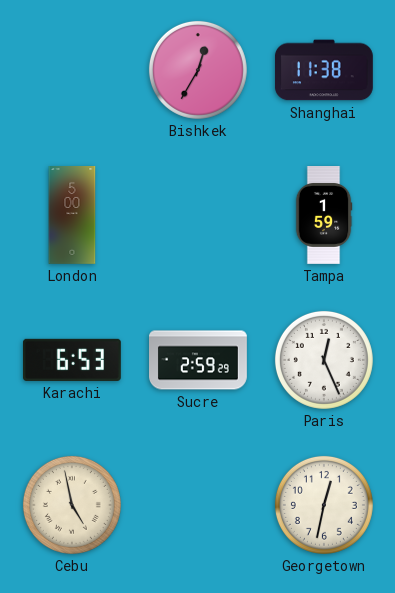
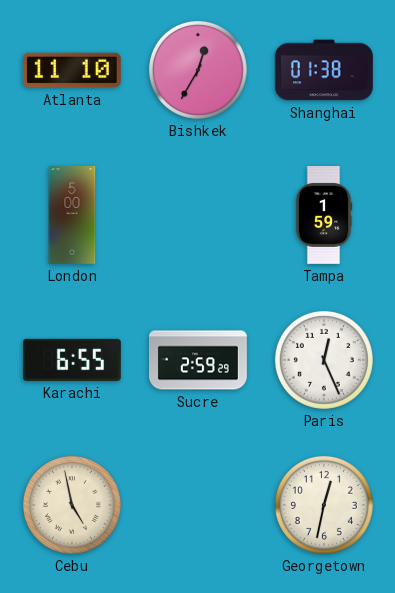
Atlanta: none -> 11:10
Shanghai: 11:38 -> 01:38
Karachi: 6:53 -> 6:55
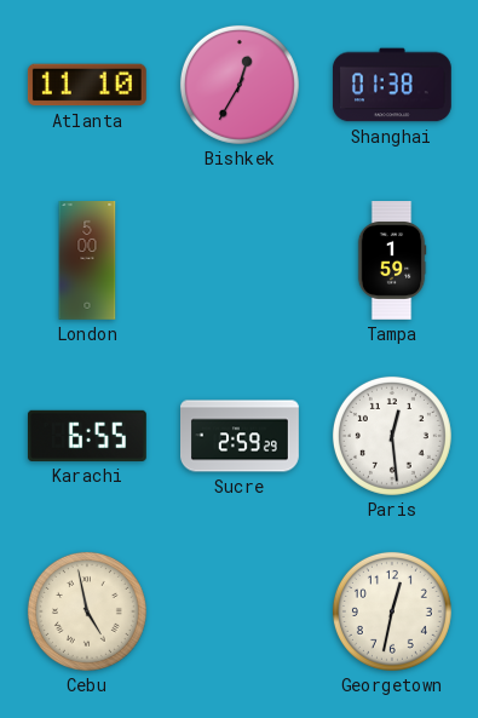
Paris: 12:26 -> 12:29
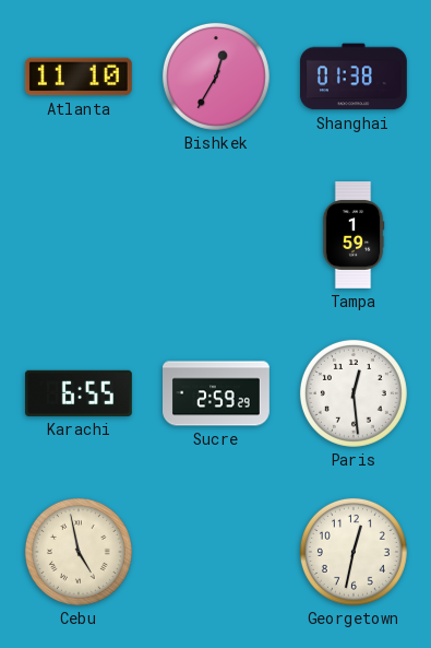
London: 5:00 -> none
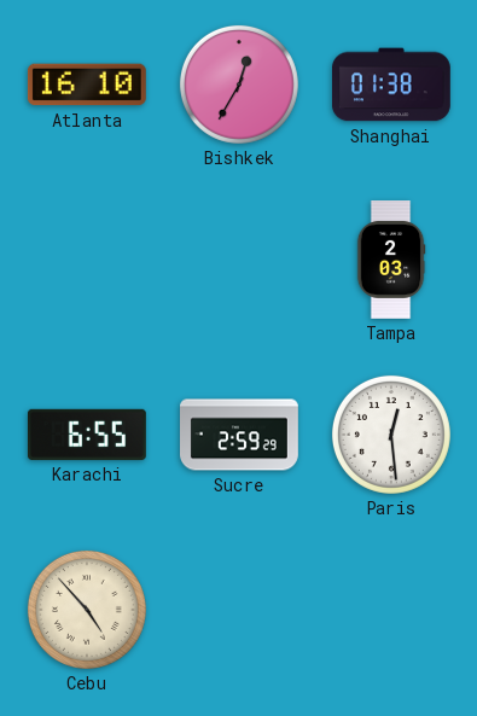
Atlanta: 11:10 -> 16:10
Tampa: 1:59 -> 2:03
Cebu: 4:58 -> 4:53
Georgetown: 12:32 -> none
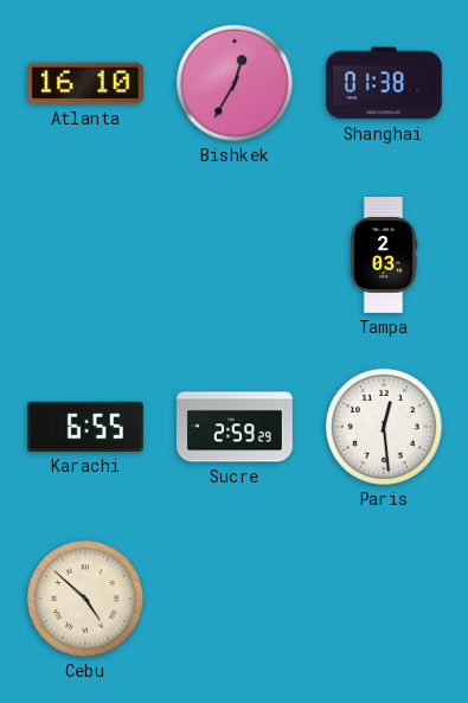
Cebu: 4:53 -> 4:52
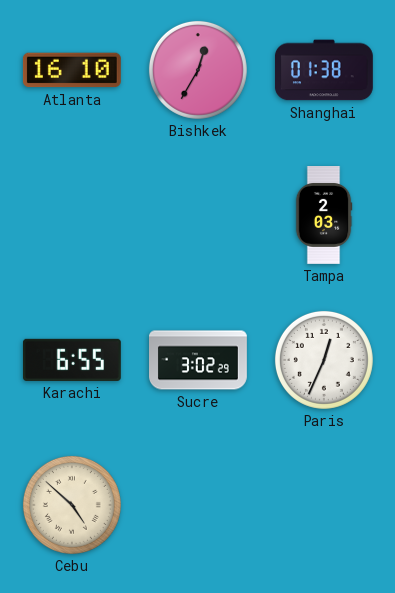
Sucre: 2:59 -> 3:02
Paris: 12:29 -> 12:34
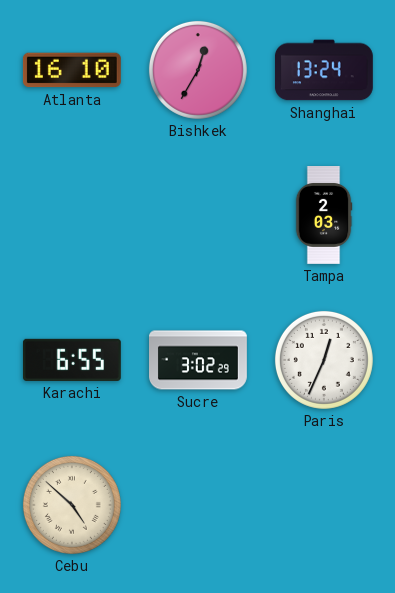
Shanghai: 01:38 -> 13:24
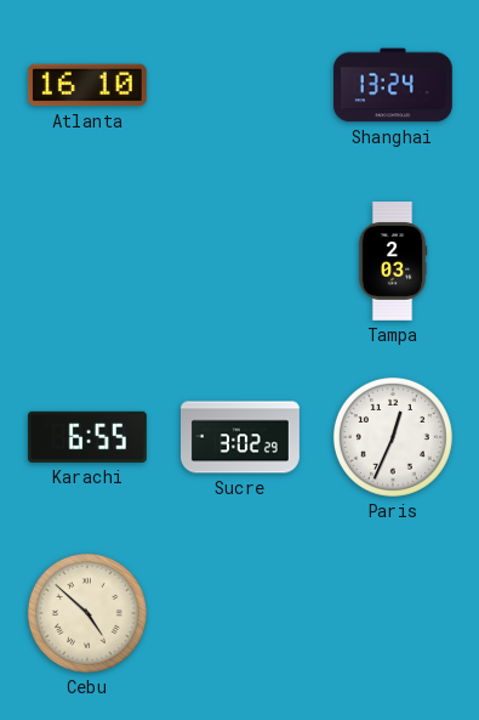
Bishkek: 12:35 -> none
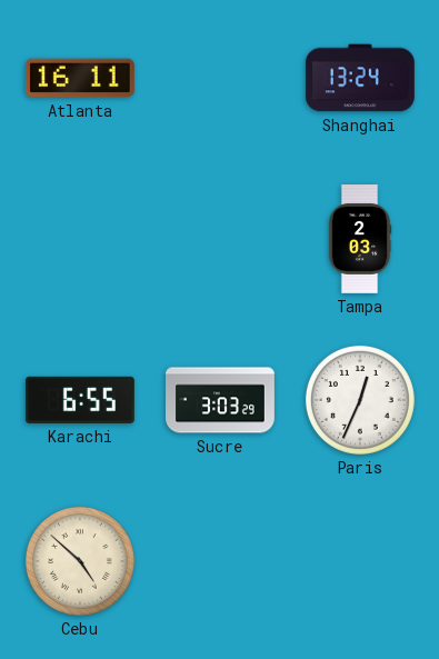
Atlanta: 16:10 -> 16:11
Sucre: 3:02 -> 3:03
